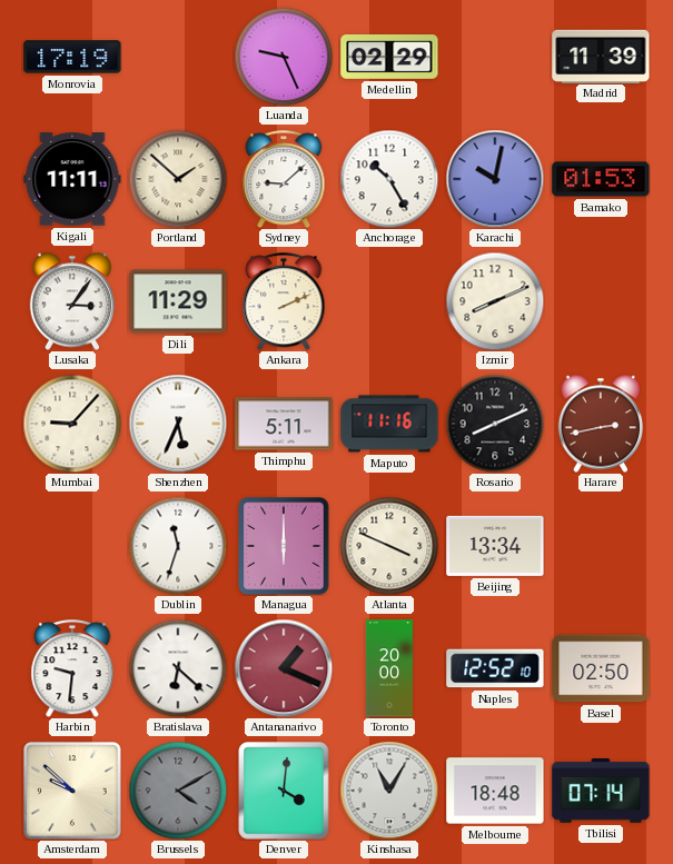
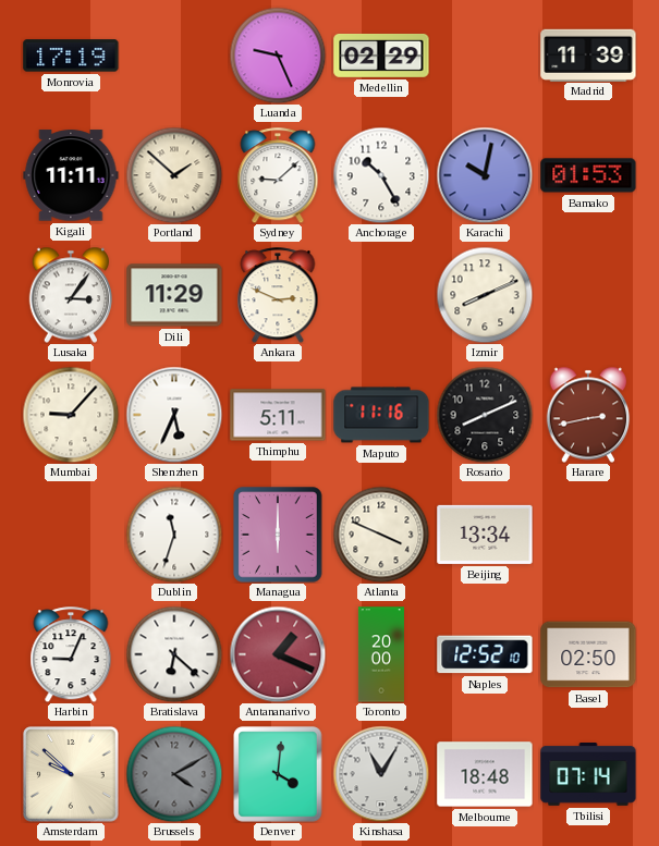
Ankara: 2:11 -> 2:49
Harbin: 9:31 -> 9:04
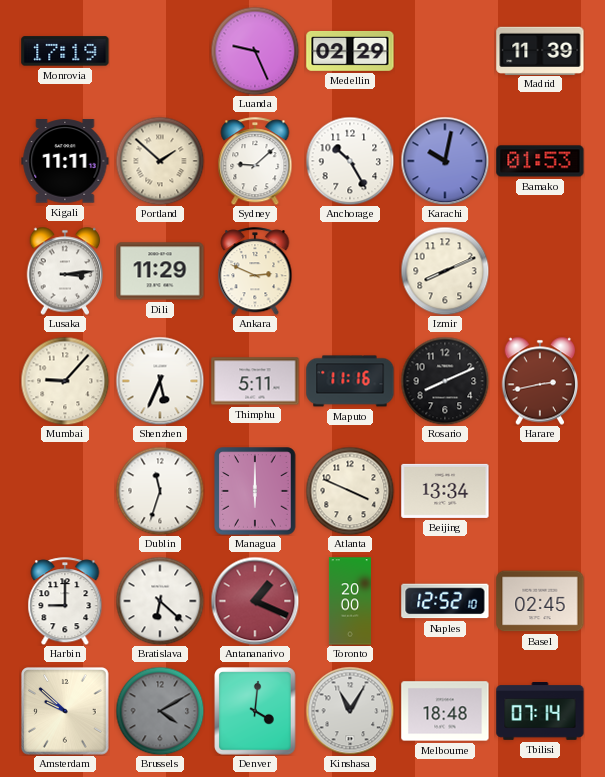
Lusaka: 3:06 -> 3:14
Harbin: 9:04 -> 9:00
Basel: 02:50 -> 02:45
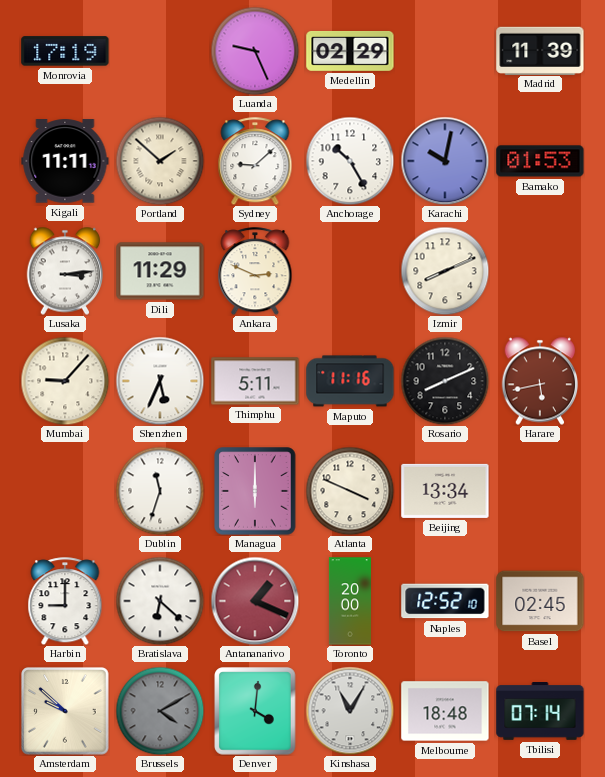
Harare: 2:43 -> 5:43
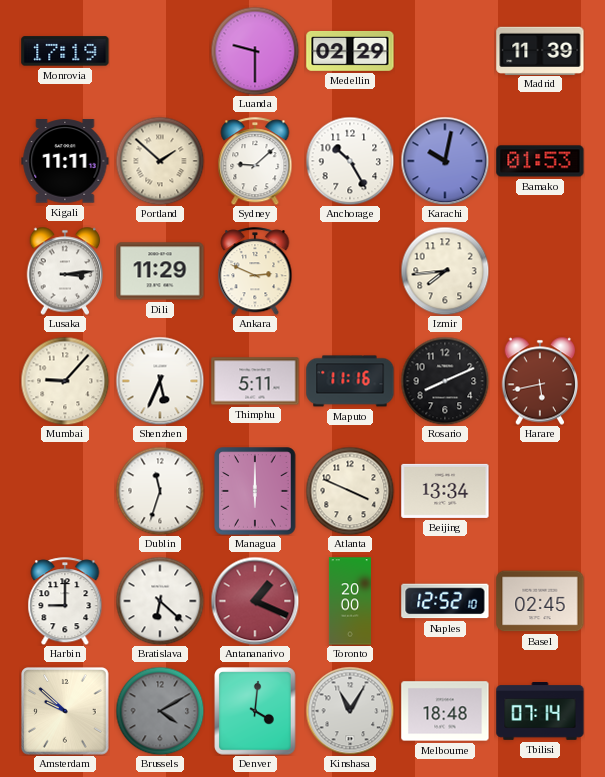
Luanda: 9:26 -> 9:30
Izmir: 8:11 -> 7:44
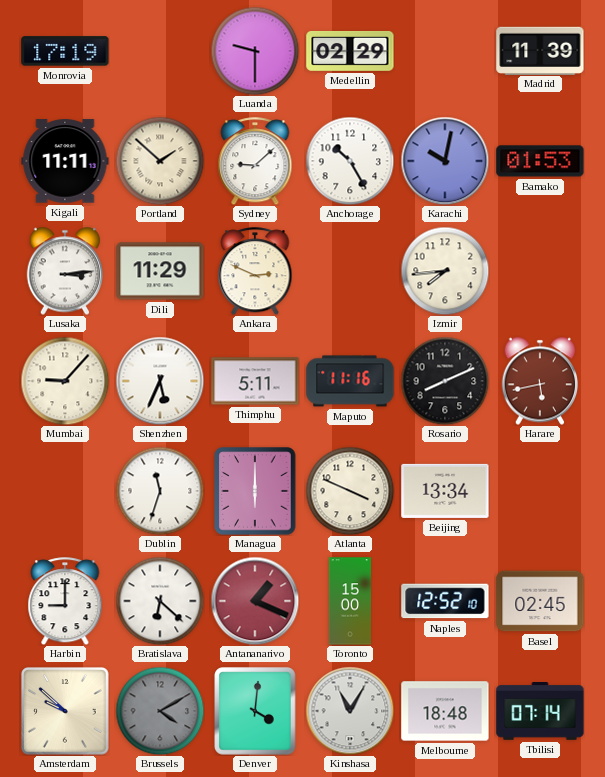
Toronto: 20:00 -> 15:00
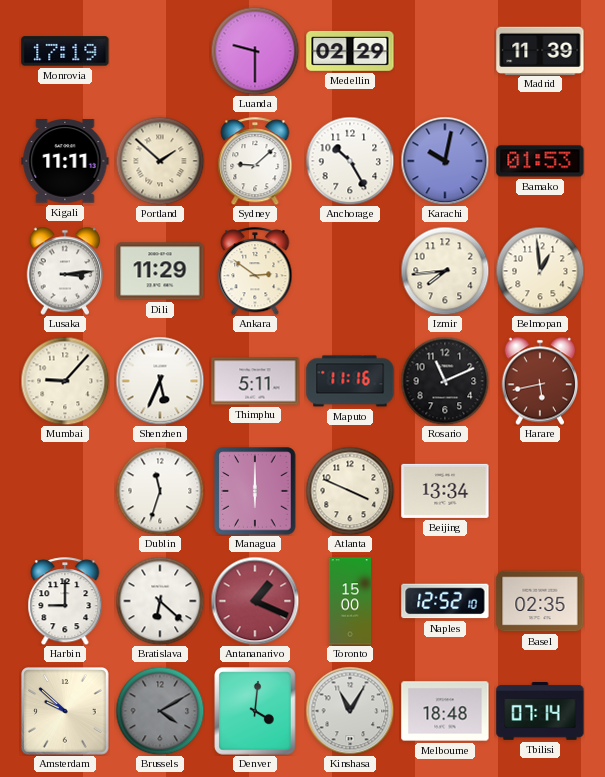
Ankara: 2:49 -> 2:51
Belmopan: none -> 12:59
Rosario: 8:11 -> 11:11
Basel: 02:45 -> 02:35
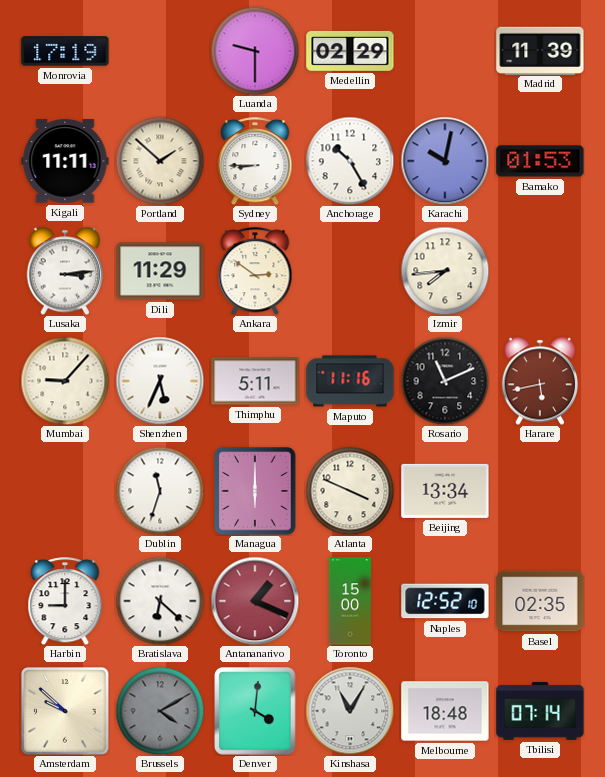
Sydney: 9:08 -> 8:45
Belmopan: 12:59 -> none
